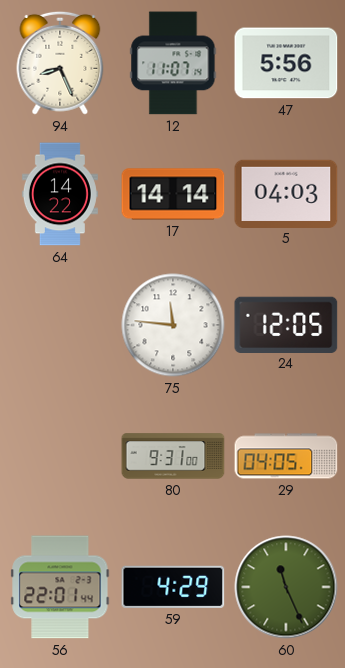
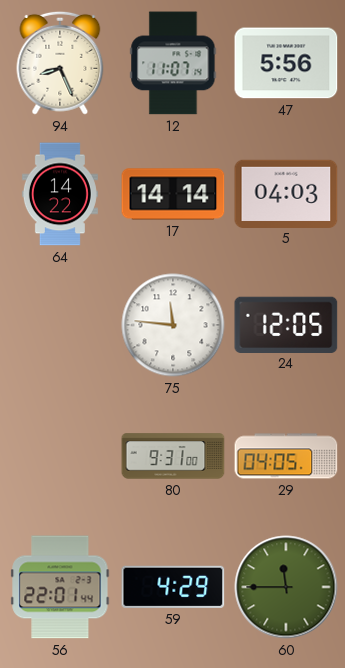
60: 11:26 -> 11:45
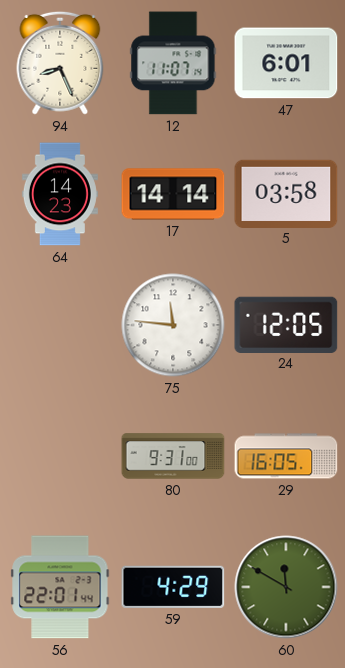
47: 5:56 -> 6:01
64: 14:22 -> 14:23
5: 04:03 -> 03:58
29: 04:05 -> 16:05
60: 11:45 -> 11:50
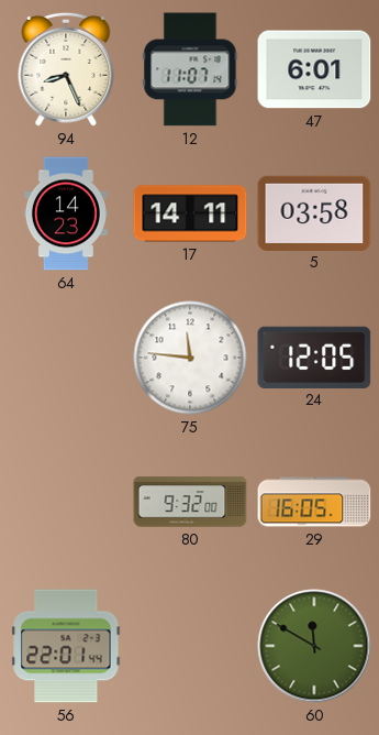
17: 14:14 -> 14:11
80: 9:31 -> 9:32
59: 4:29 -> none
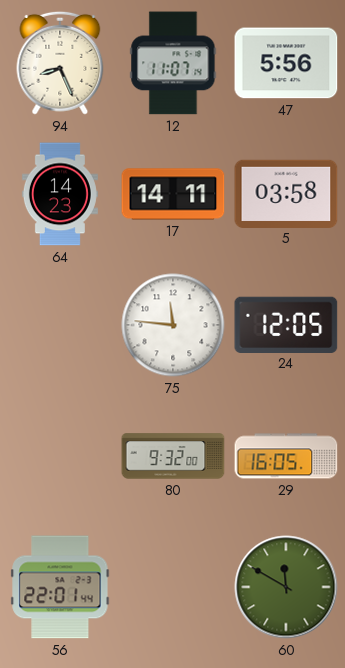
47: 6:01 -> 5:56
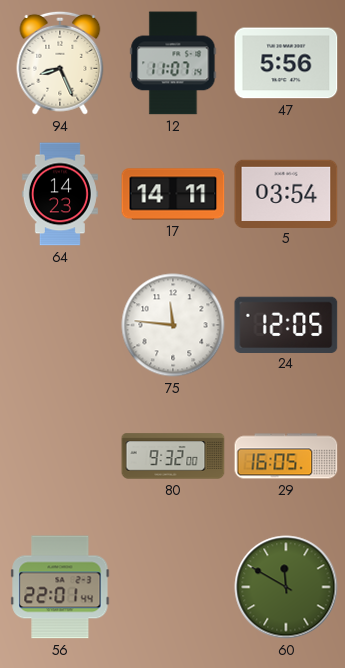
5: 03:58 -> 03:54
